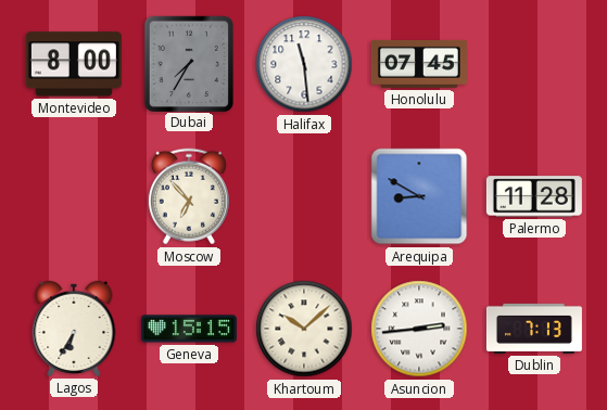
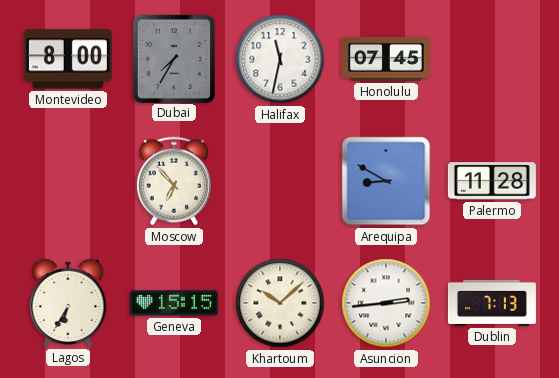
Halifax: 11:29 -> 11:32
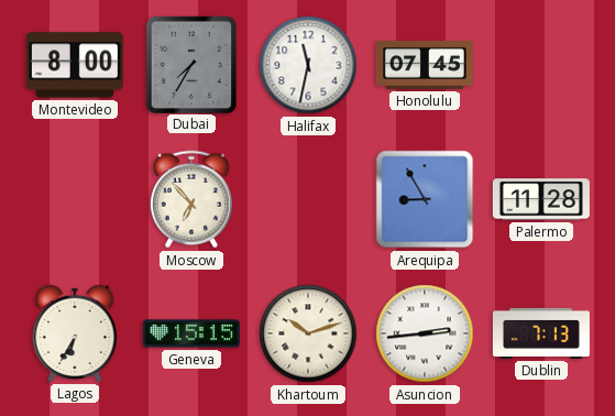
Arequipa: 8:50 -> 8:55
Khartoum: 10:08 -> 10:12
